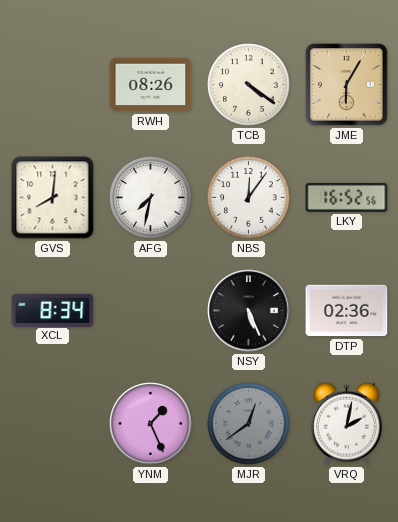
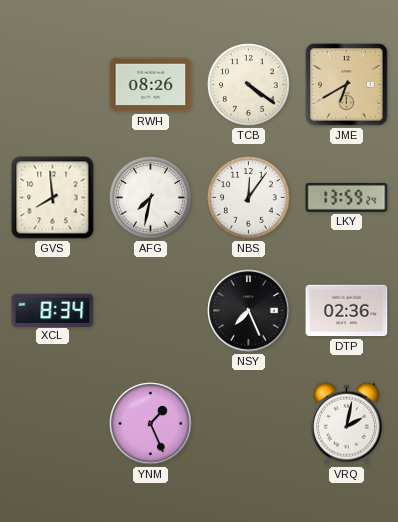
JME: 6:05 -> 6:40
GVS: 8:01 -> 7:59
LKY: 16:52 -> 13:59
NSY: 5:26 -> 7:26
MJR: 12:39 -> none
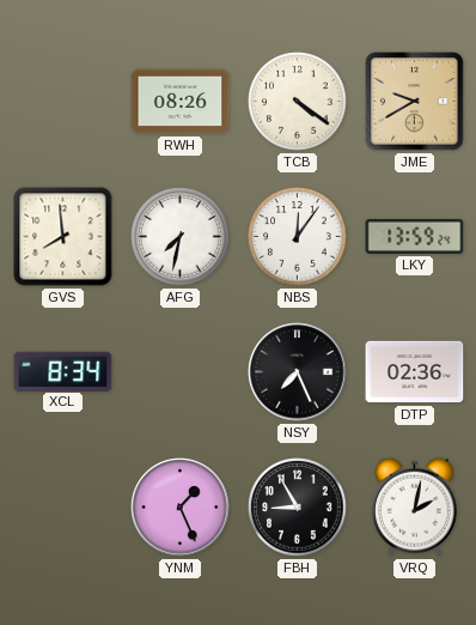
JME: 6:40 -> 9:40
FBH: none -> 8:55
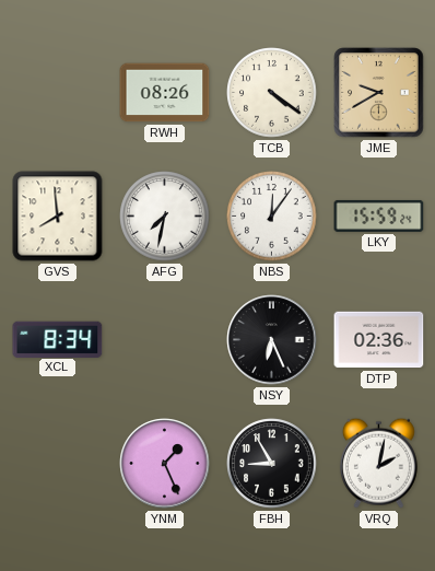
LKY: 13:59 -> 15:59
NSY: 7:26 -> 6:26
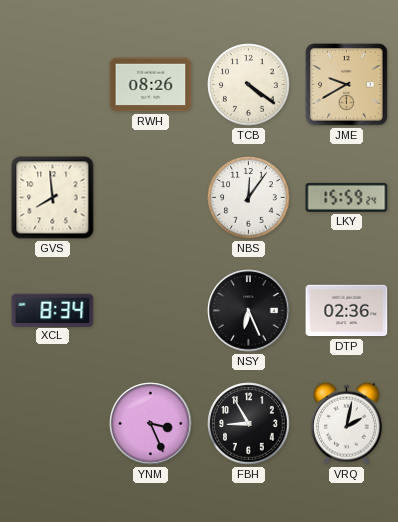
AFG: 7:32 -> none
YNM: 1:26 -> 3:26
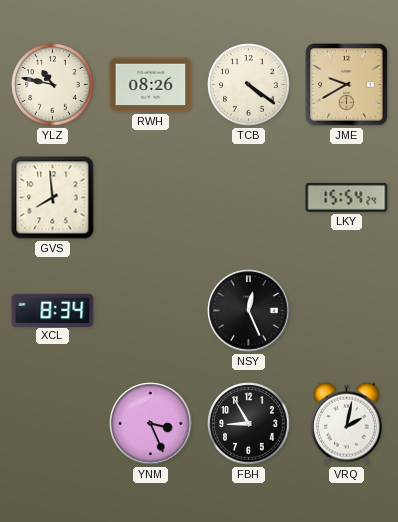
YLZ: none -> 10:47
NBS: 12:06 -> none
LKY: 15:59 -> 15:54
NSY: 6:26 -> 12:26
DTP: 02:36 -> none
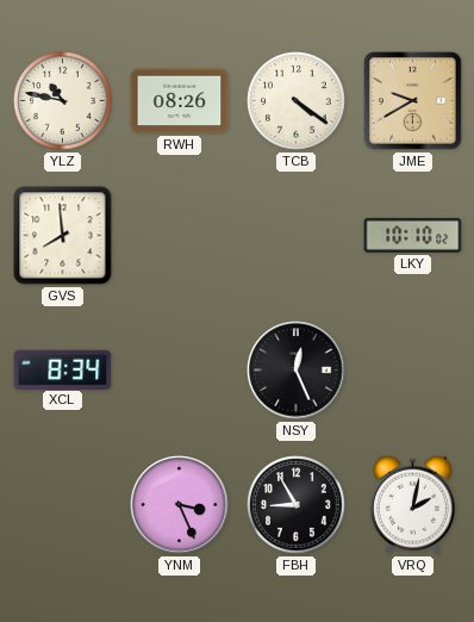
LKY: 15:54 -> 10:10
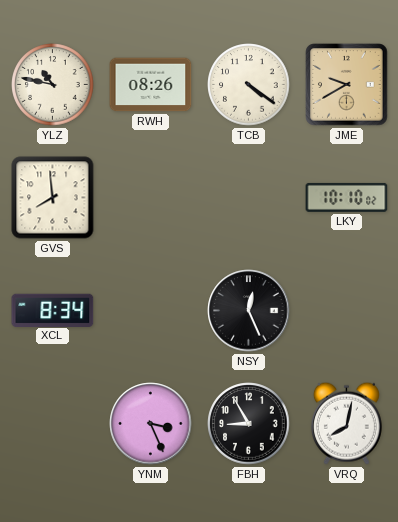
VRQ: 2:02 -> 8:02
